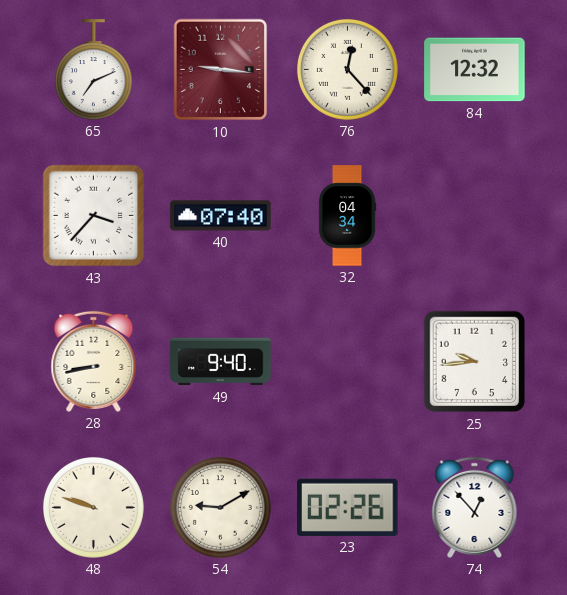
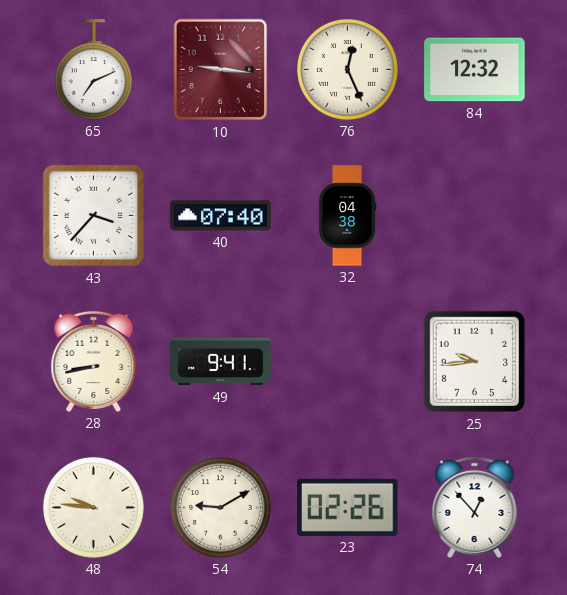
76: 12:23 -> 12:26
32: 04:34 -> 04:38
49: 9:40 -> 9:41
48: 9:48 -> 9:46
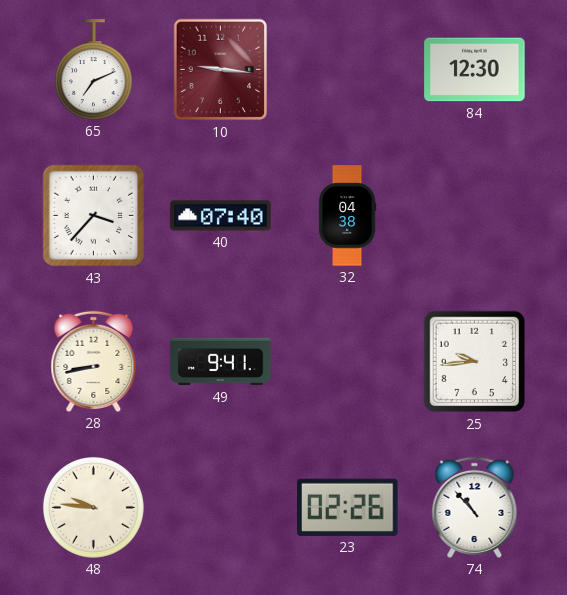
76: 12:26 -> none
84: 12:32 -> 12:30
54: 9:10 -> none
74: 12:53 -> 10:53
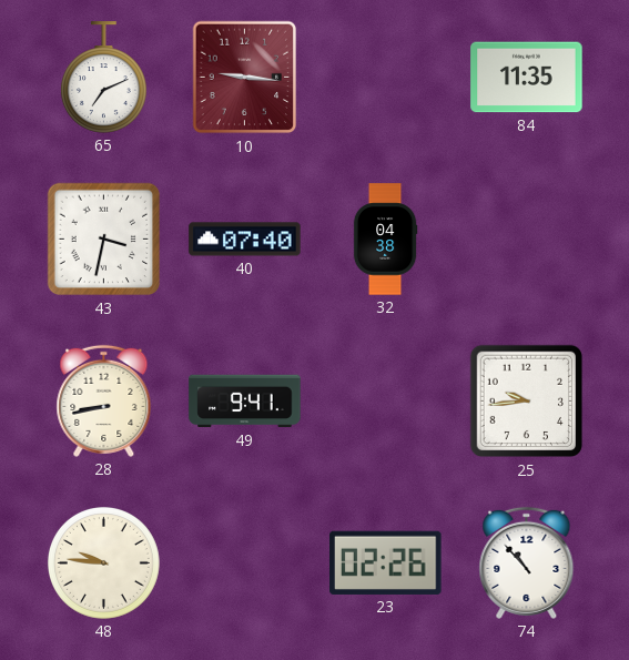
84: 12:30 -> 11:35
43: 3:37 -> 3:32
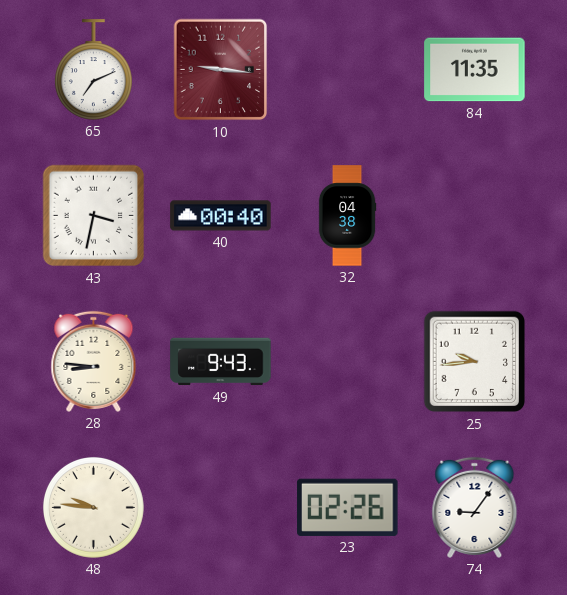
40: 07:40 -> 00:40
28: 8:43 -> 8:46
49: 9:41 -> 9:43
74: 10:53 -> 9:06
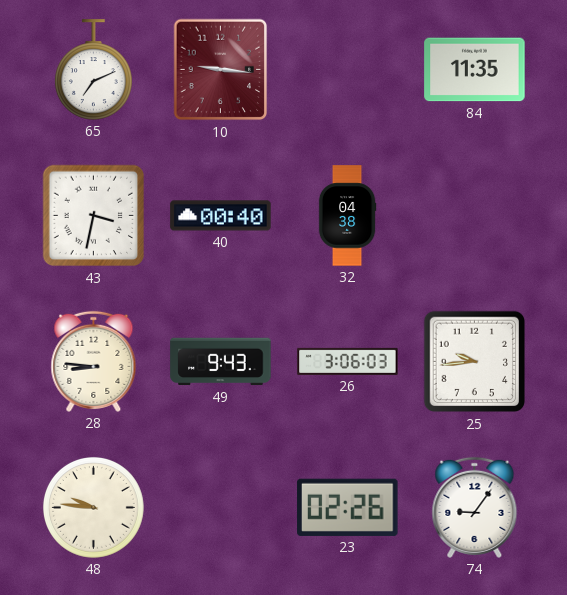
26: none -> 3:06
